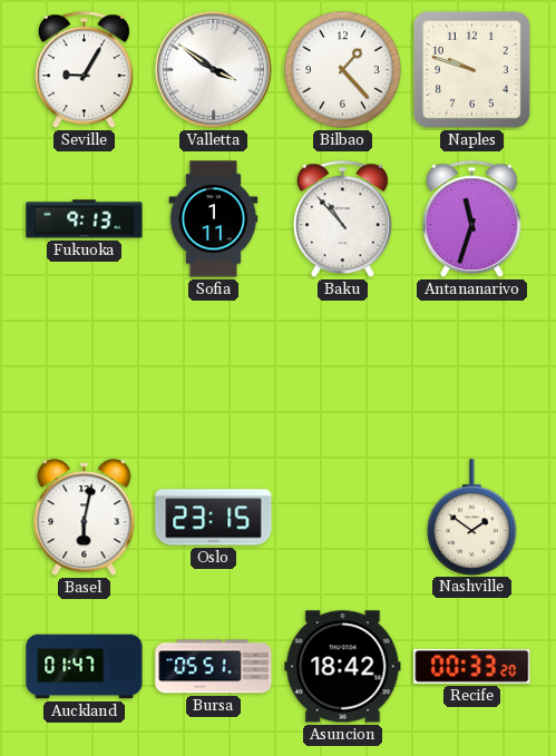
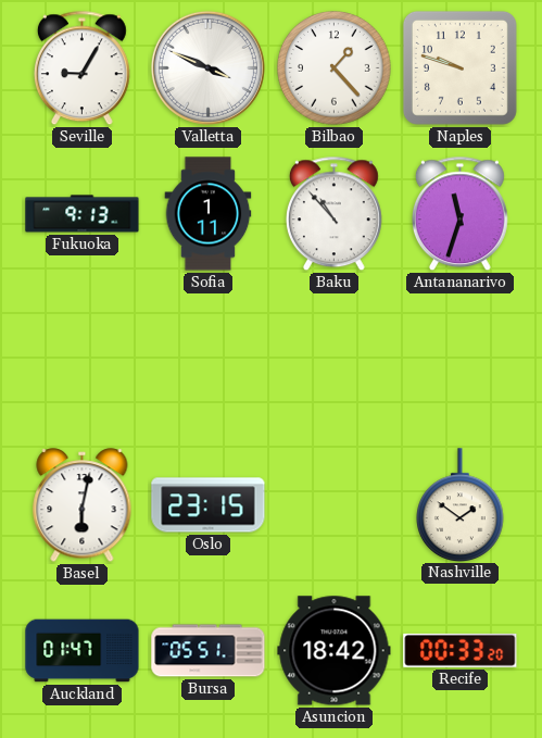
Valletta: 3:51 -> 3:49
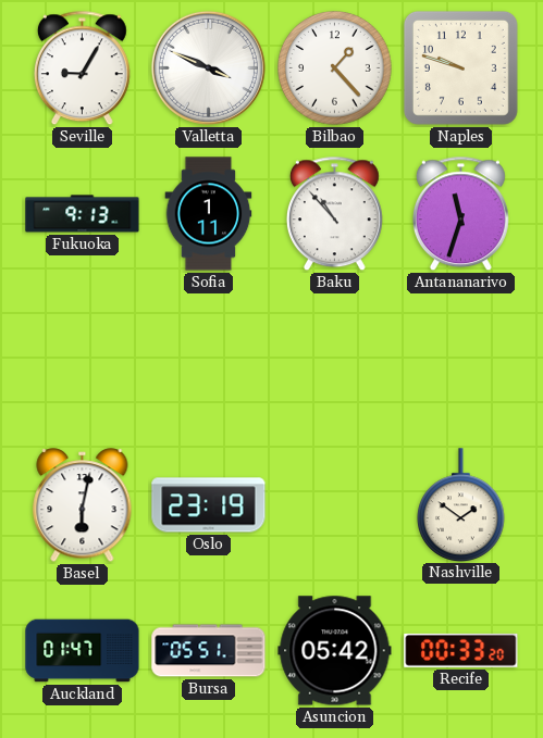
Oslo: 23:15 -> 23:19
Asuncion: 18:42 -> 05:42
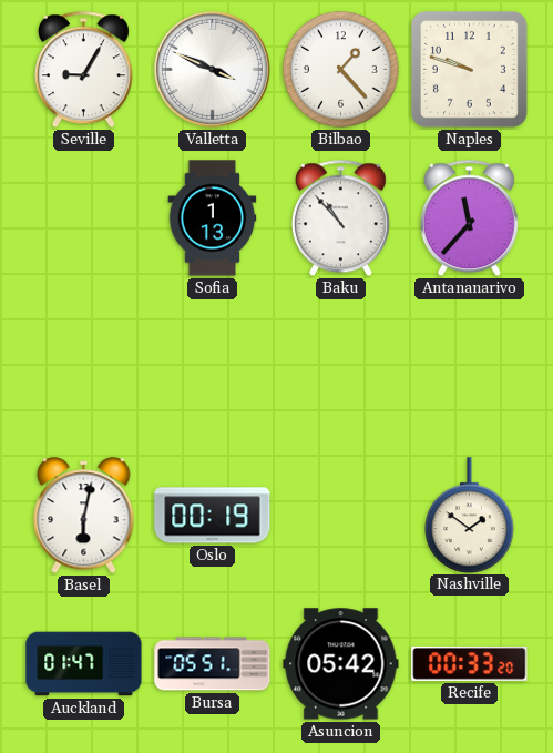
Fukuoka: 9:13 -> none
Sofia: 1:11 -> 1:13
Antananarivo: 11:33 -> 11:37
Oslo: 23:19 -> 00:19
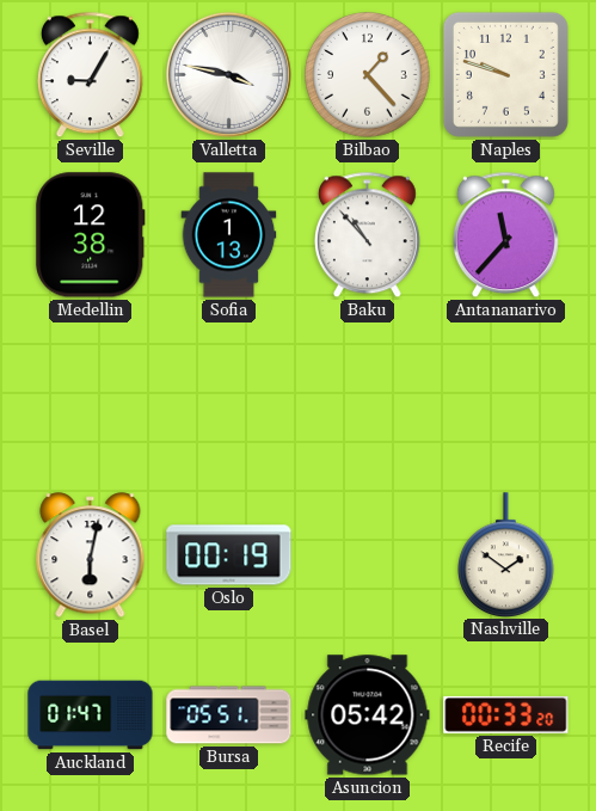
Valletta: 3:49 -> 3:47
Medellin: none -> 12:38
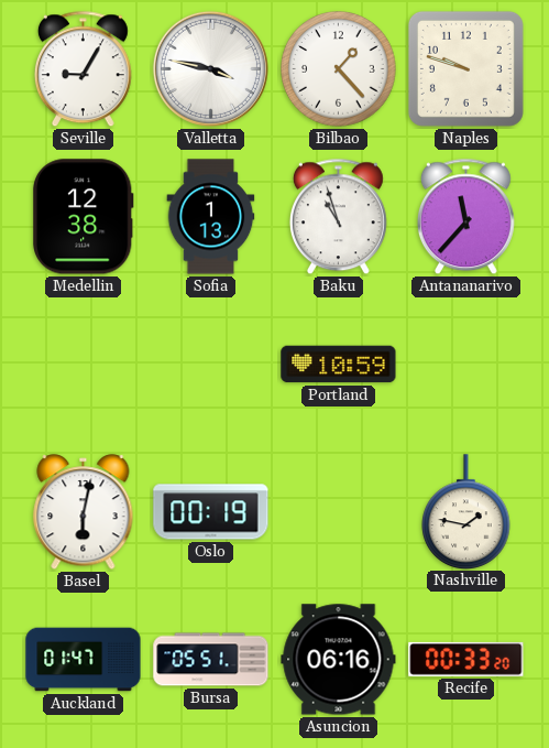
Baku: 10:53 -> 10:57
Portland: none -> 10:59
Nashville: 1:51 -> 1:47
Asuncion: 05:42 -> 06:16
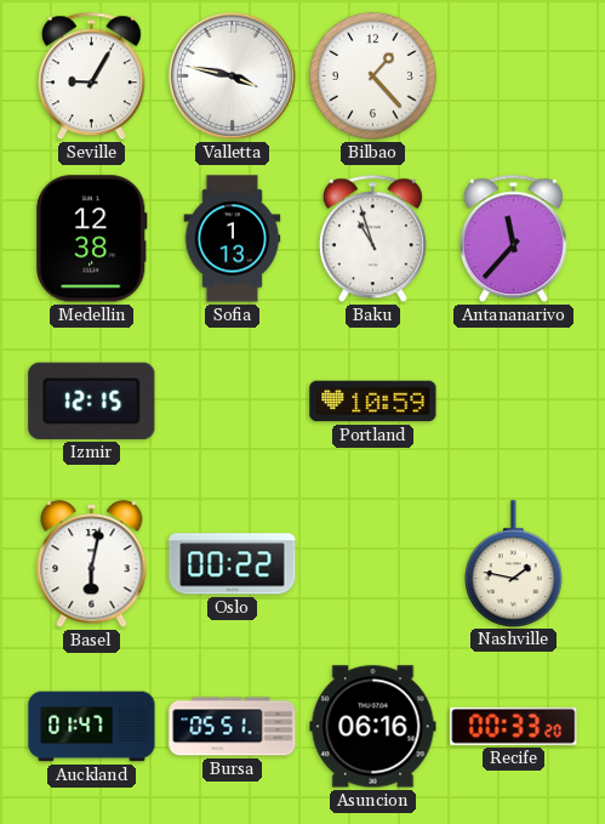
Naples: 9:48 -> none
Izmir: none -> 12:15
Oslo: 00:19 -> 00:22
